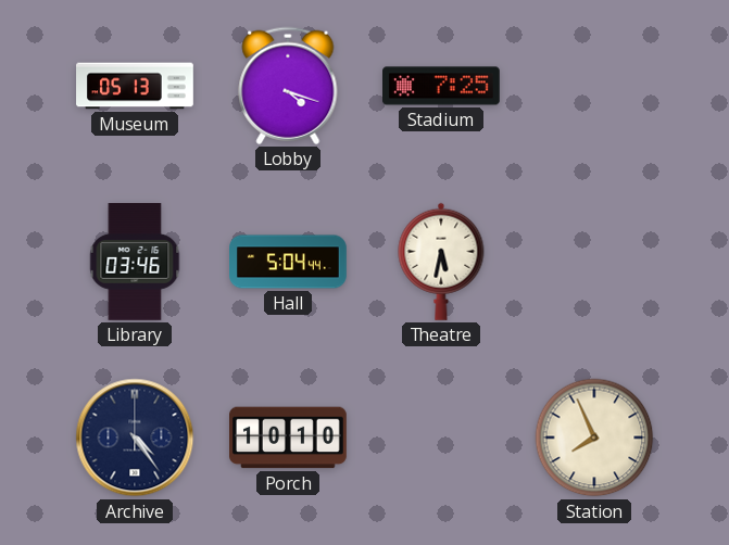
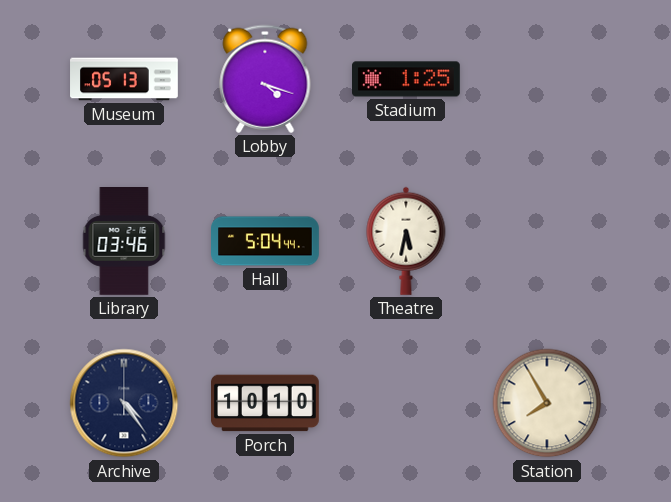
Stadium: 7:25 -> 1:25
Station: 7:56 -> 7:55
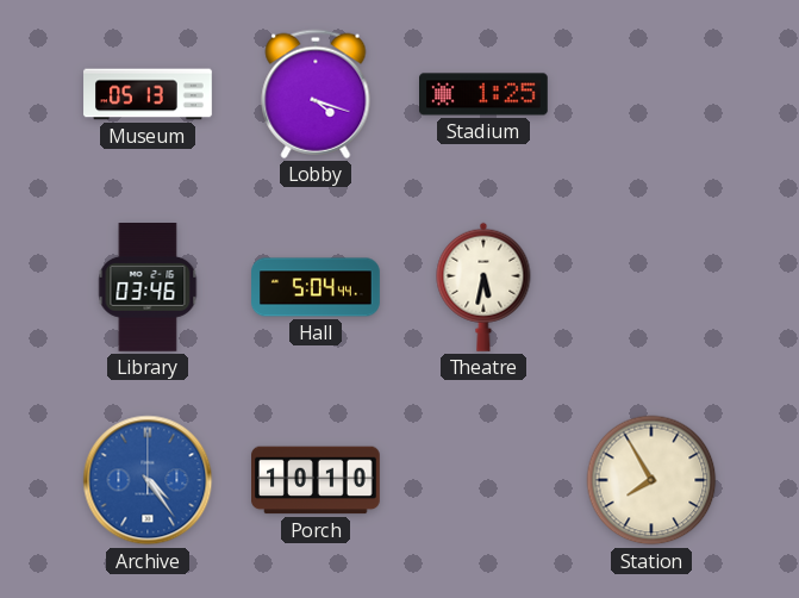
Archive dial: navy -> blue
